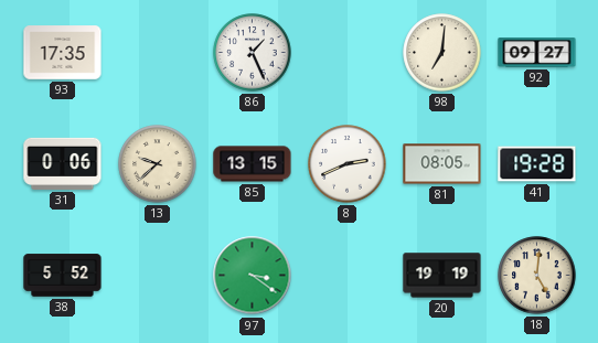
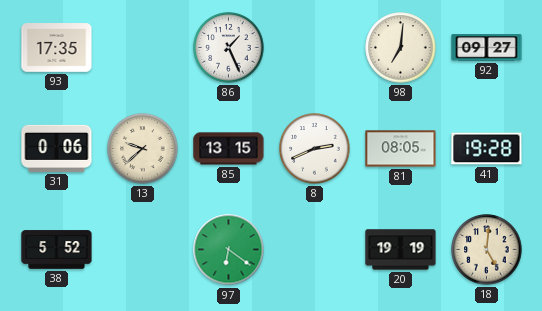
97: 3:21 -> 6:21
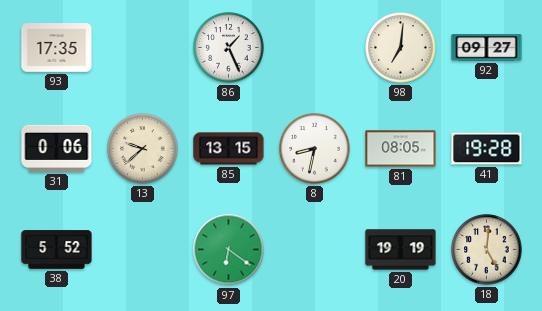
8: 2:41 -> 8:32
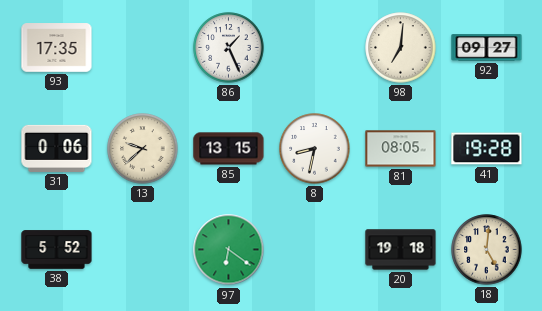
20: 19:19 -> 19:18
